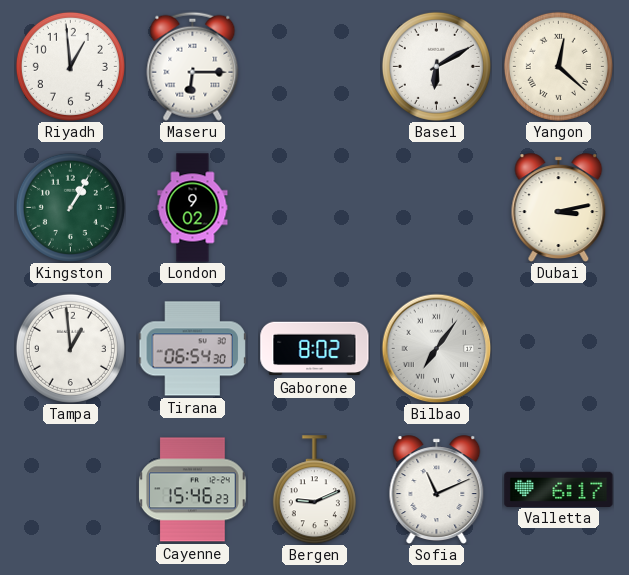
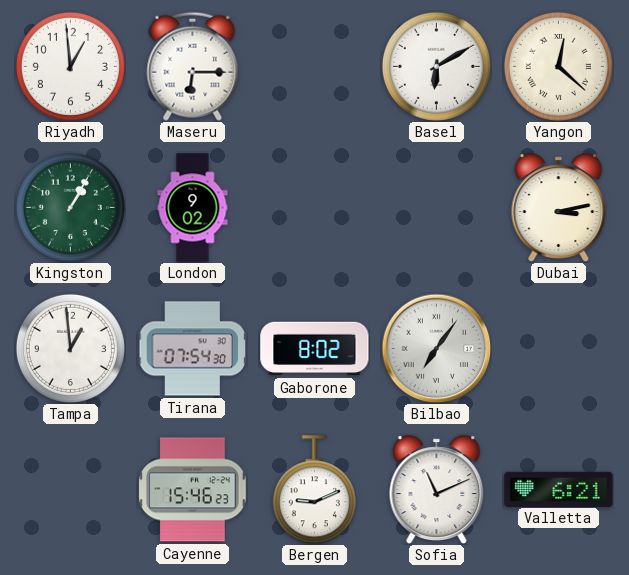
Tirana: 06:54 -> 07:54
Valletta: 6:17 -> 6:21
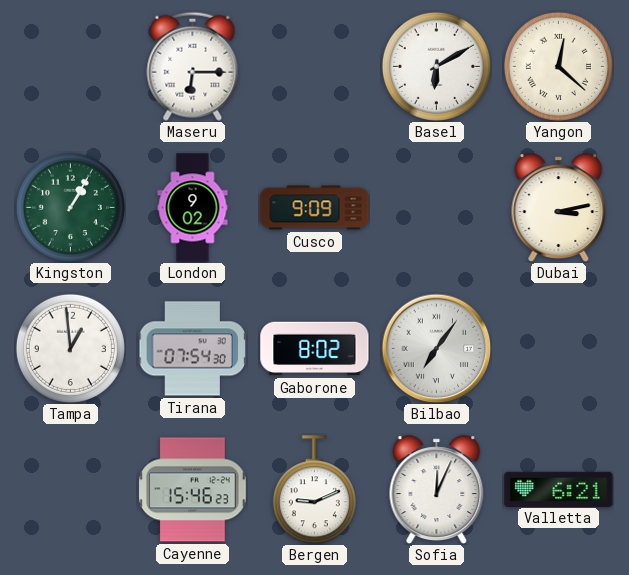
Riyadh: 12:59 -> none
Cusco: none -> 9:09
Sofia: 11:11 -> 12:04
